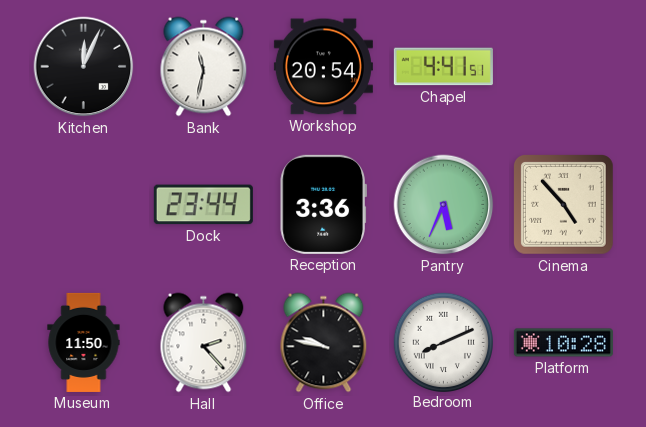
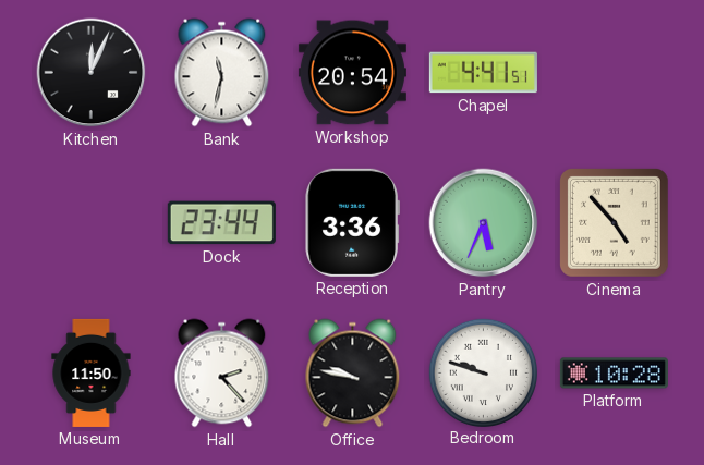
Bedroom: 8:11 -> 9:48
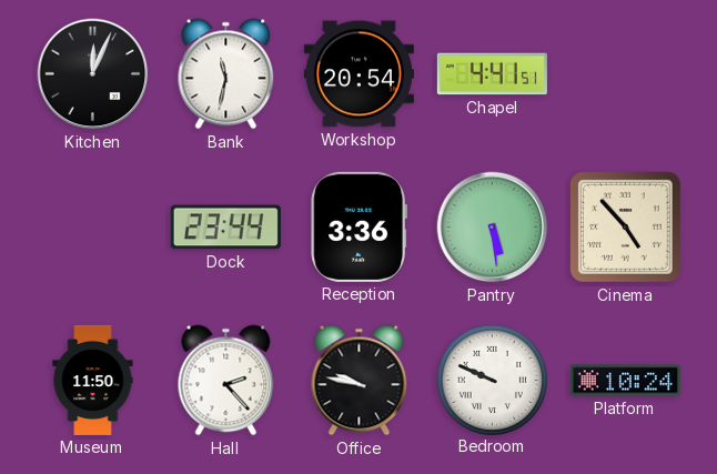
Pantry: 5:34 -> 5:29
Bedroom: 9:48 -> 9:49
Platform: 10:28 -> 10:24
